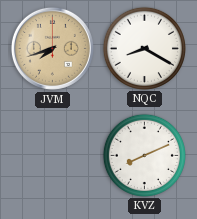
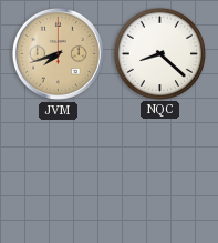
NQC: 8:20 -> 8:22
KVZ: 8:11 -> none
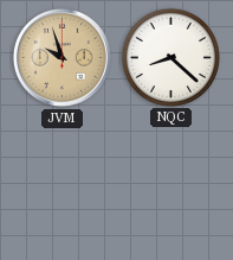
JVM: 7:42 -> 9:57
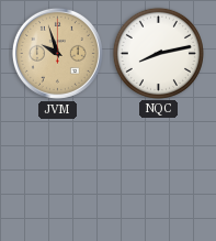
NQC: 8:22 -> 8:13
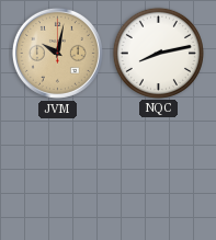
JVM: 9:57 -> 10:02
